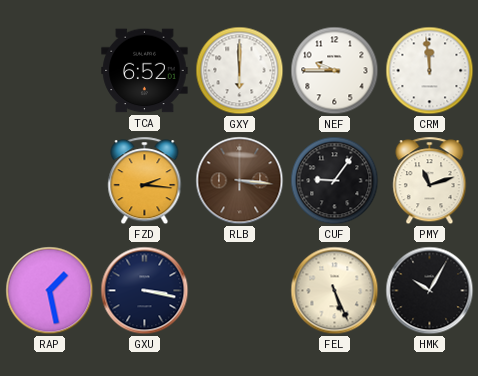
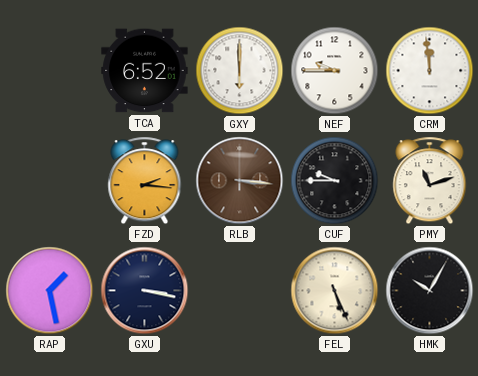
CUF: 9:06 -> 9:45
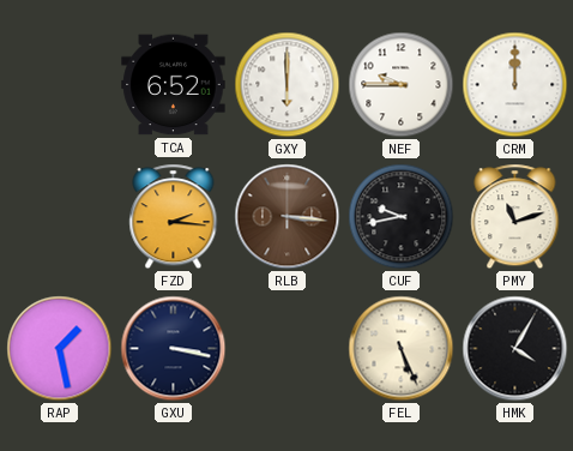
CRM: 11:59 -> 12:00
CUF: 9:45 -> 9:43
HMK: 10:05 -> 4:05
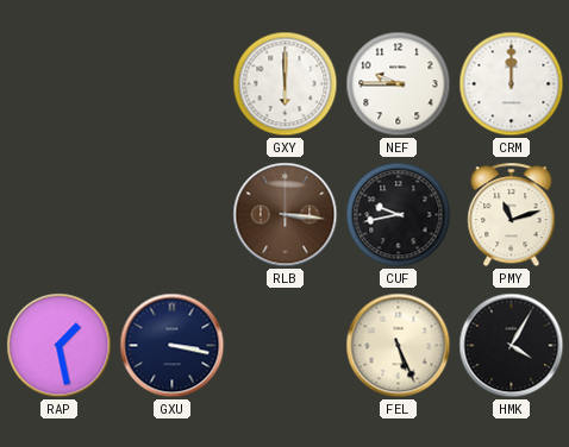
TCA: 6:52 -> none
FZD: 2:16 -> none
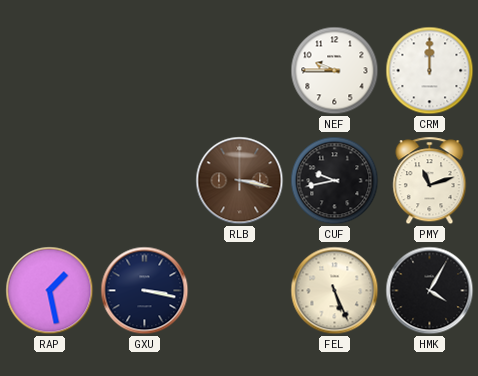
GXY: 6:00 -> none
RLB: 3:16 -> 3:17
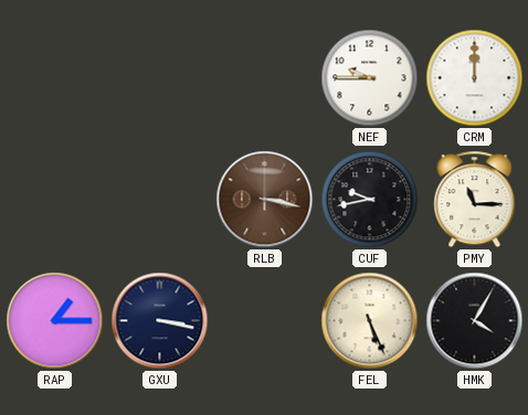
PMY: 11:12 -> 11:15
RAP: 1:28 -> 1:15
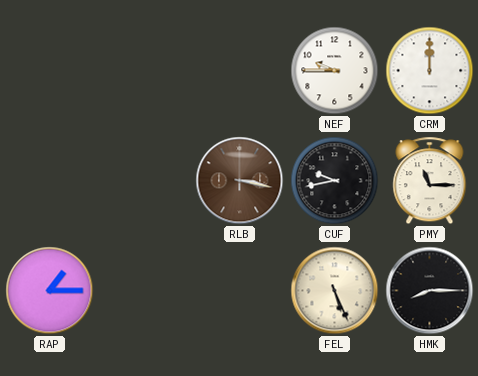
GXU: 3:17 -> none
HMK: 4:05 -> 8:15
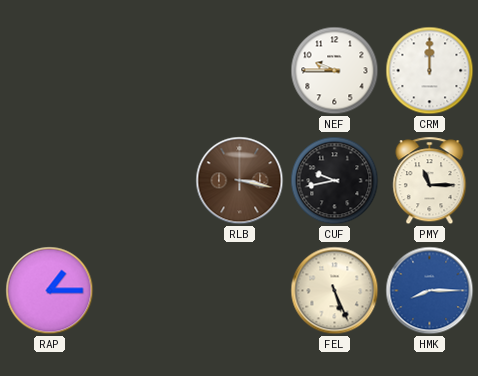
HMK dial: black -> blue
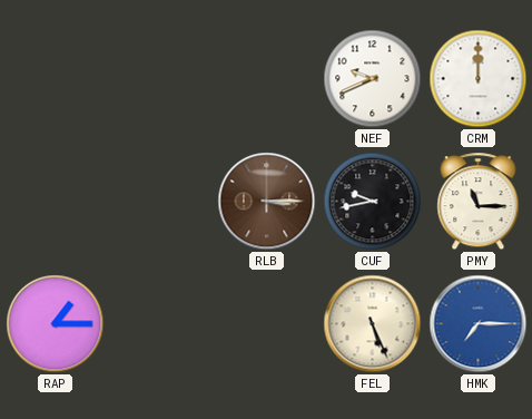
NEF: 9:45 -> 9:41
RLB: 3:17 -> 3:15
HMK: 8:15 -> 7:15
